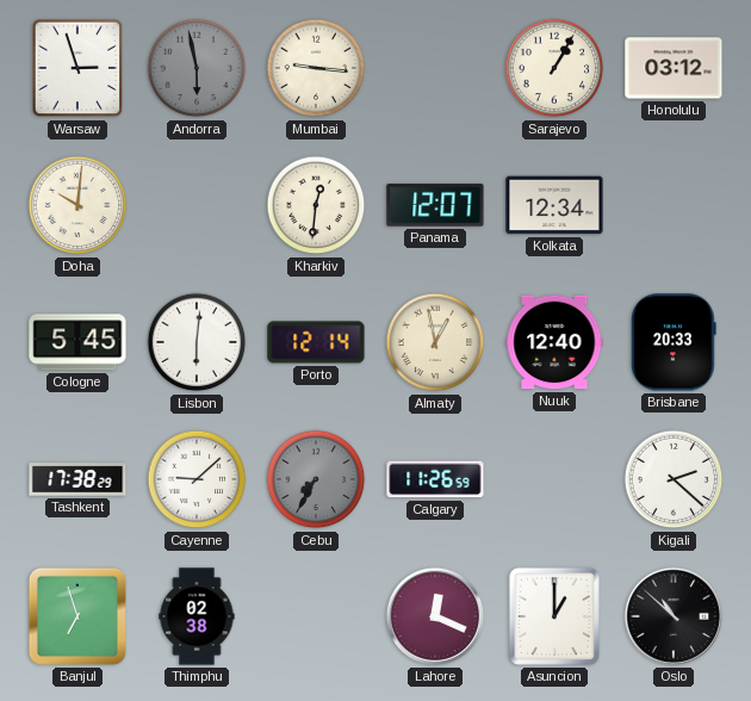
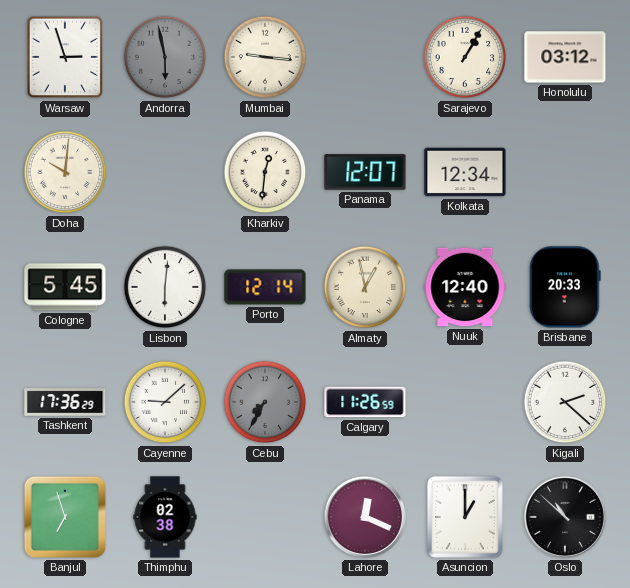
Tashkent: 17:38 -> 17:36
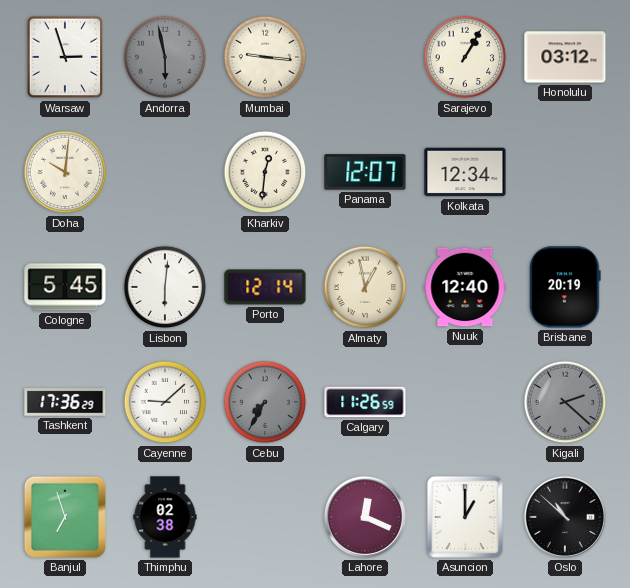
Brisbane: 20:33 -> 20:19
Kigali dial: white -> grey
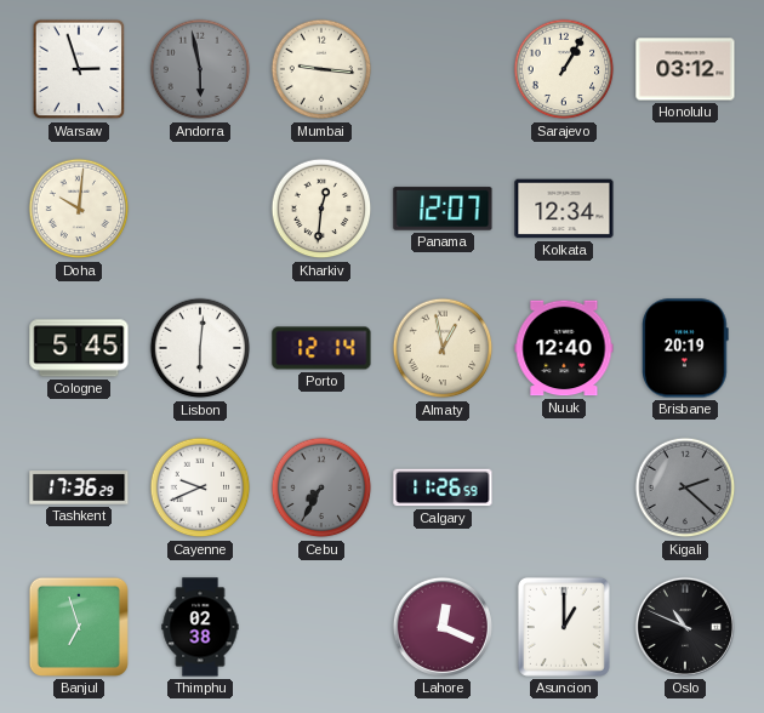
Cayenne: 9:08 -> 9:41
Oslo: 10:52 -> 10:49
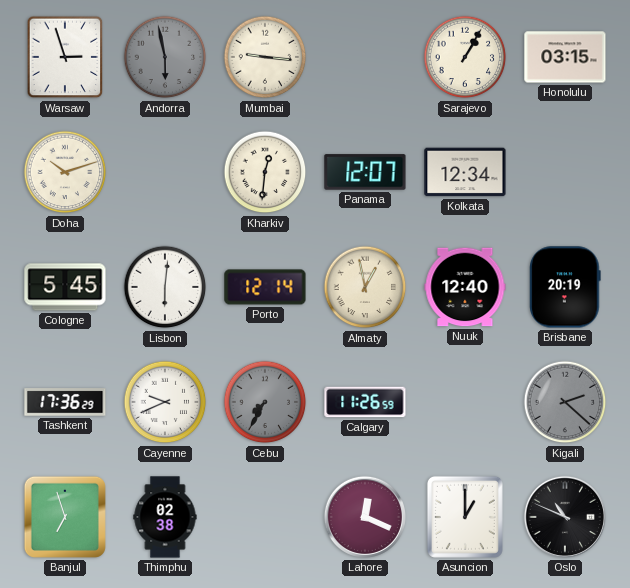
Honolulu: 03:12 -> 03:15
Doha: 10:01 -> 10:12
